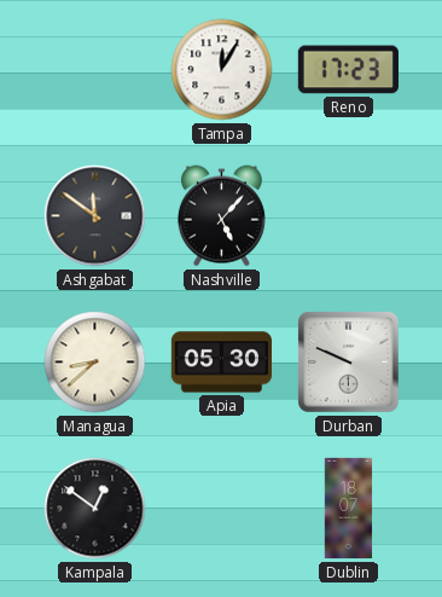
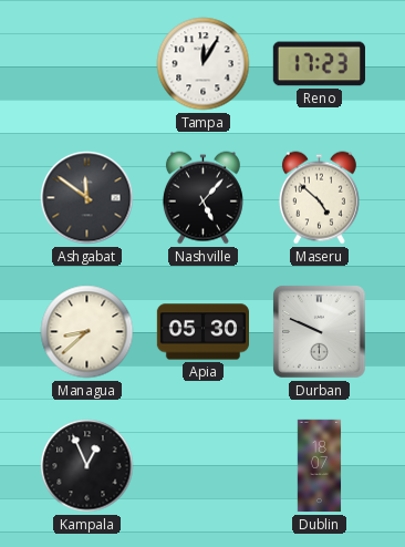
Maseru: none -> 4:52
Kampala: 12:51 -> 12:56
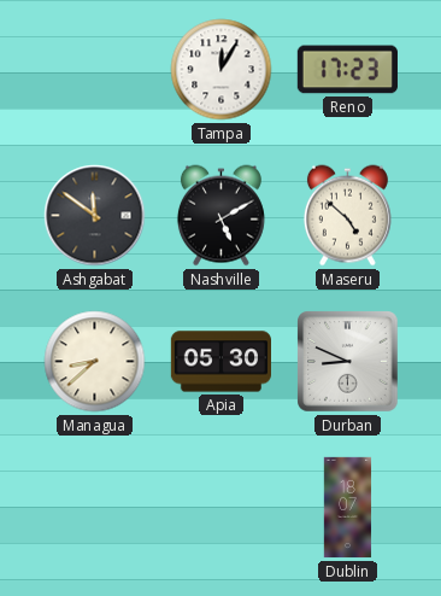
Nashville: 5:07 -> 5:10
Durban: 9:49 -> 8:49
Kampala: 12:56 -> none
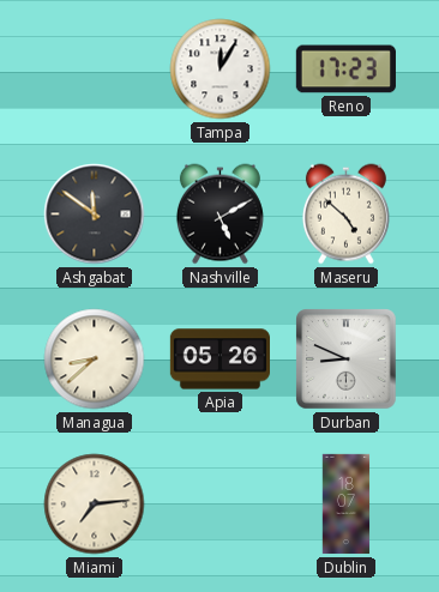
Apia: 05:30 -> 05:26
Miami: none -> 7:14
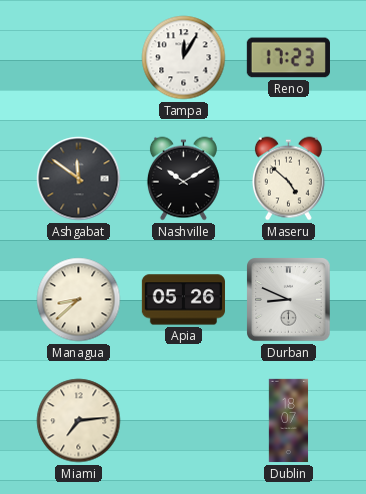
Nashville: 5:10 -> 10:10
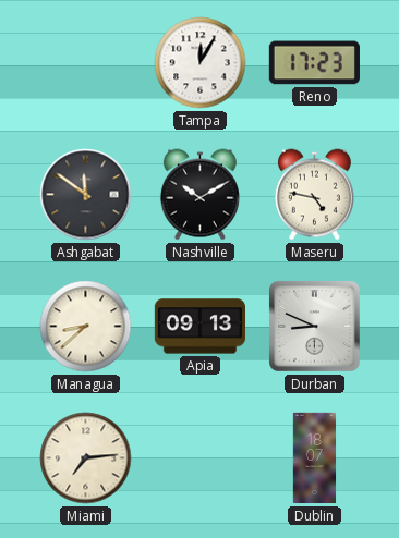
Maseru: 4:52 -> 4:47
Apia: 05:26 -> 09:13
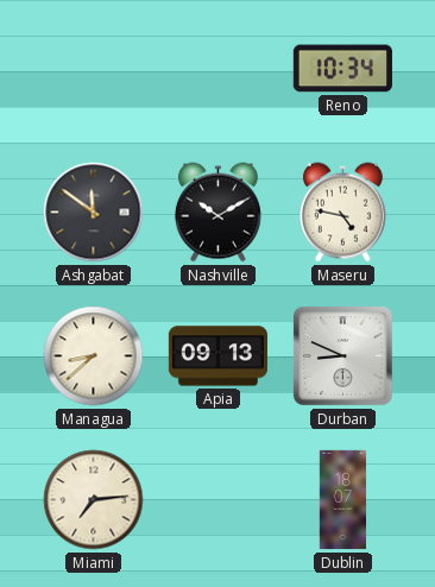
Tampa: 12:05 -> none
Reno: 17:23 -> 10:34
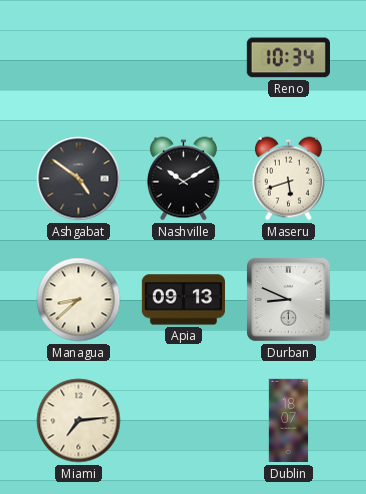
Ashgabat: 11:51 -> 4:51
Maseru: 4:47 -> 5:42
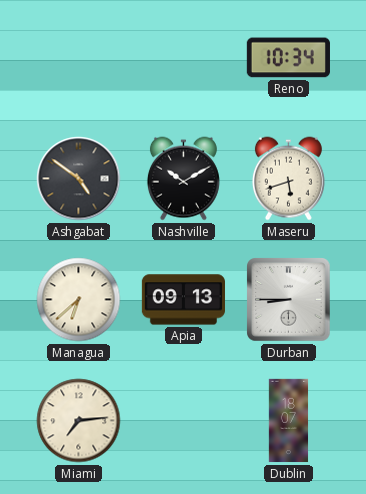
Managua: 8:38 -> 6:38
Durban: 8:49 -> 8:45
